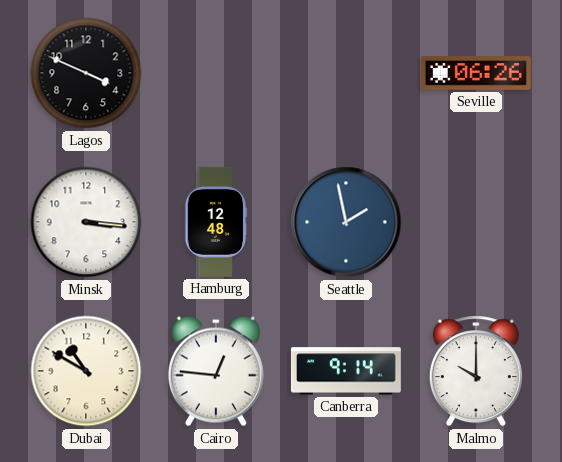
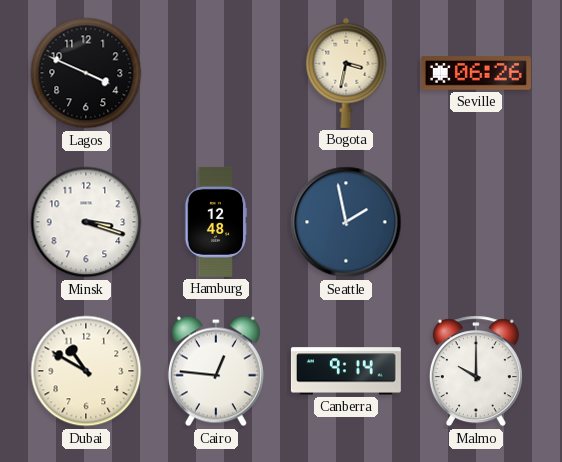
Bogota: none -> 3:32
Minsk: 3:16 -> 3:18
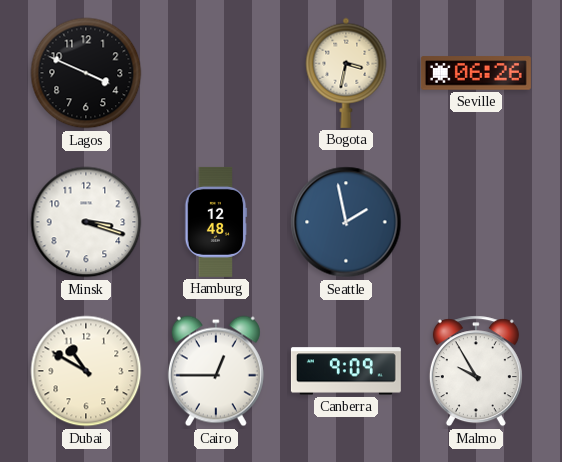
Cairo: 12:46 -> 12:45
Canberra: 9:14 -> 9:09
Malmo: 10:00 -> 9:55
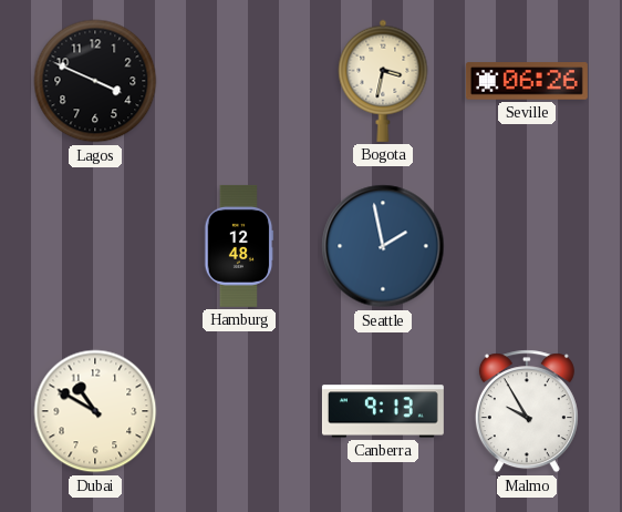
Minsk: 3:18 -> none
Cairo: 12:45 -> none
Canberra: 9:09 -> 9:13
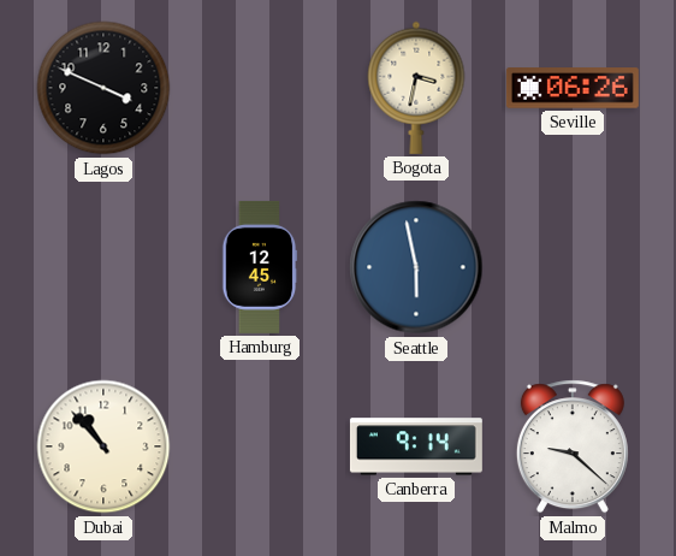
Hamburg: 12:48 -> 12:45
Seattle: 1:58 -> 5:58
Dubai: 10:50 -> 10:53
Canberra: 9:13 -> 9:14
Malmo: 9:55 -> 9:22
